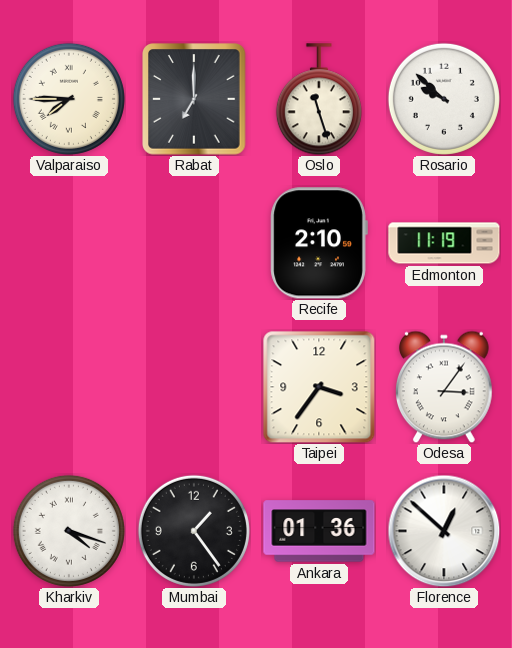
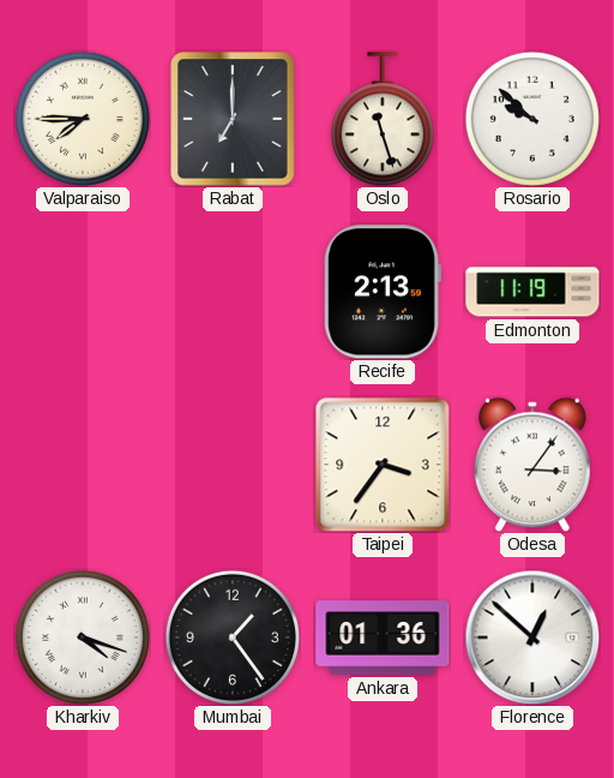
Recife: 2:10 -> 2:13
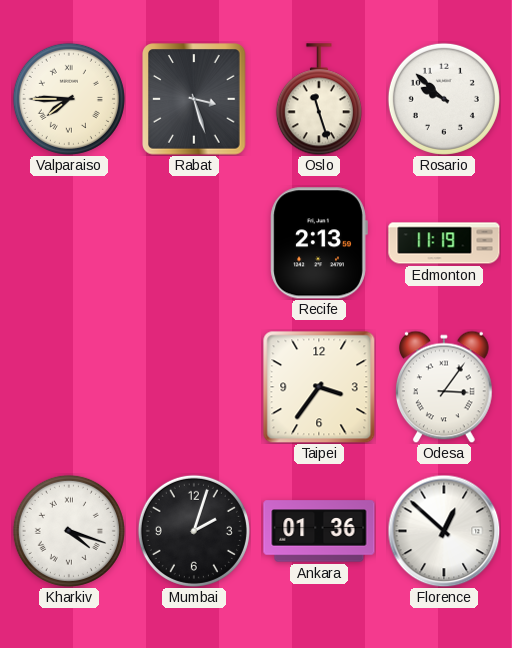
Rabat: 7:00 -> 3:27
Mumbai: 1:24 -> 2:03
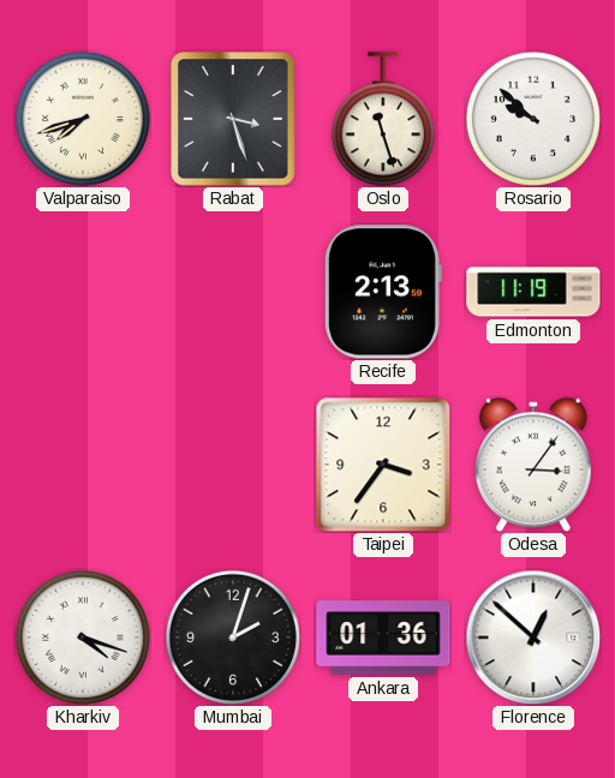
Valparaiso: 7:45 -> 7:42
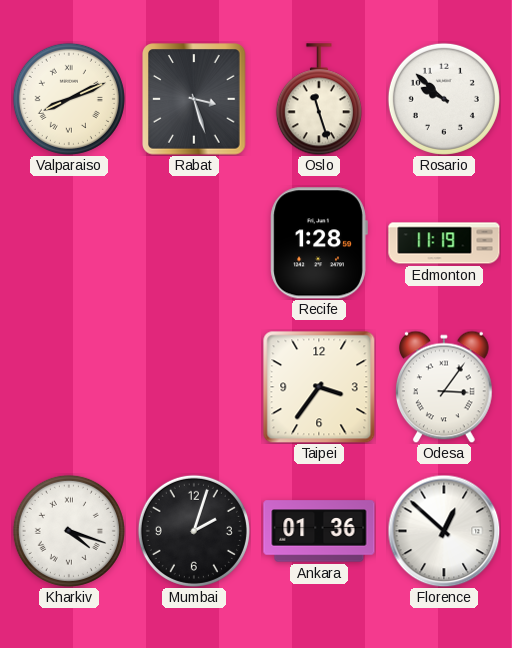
Valparaiso: 7:42 -> 8:11
Recife: 2:13 -> 1:28
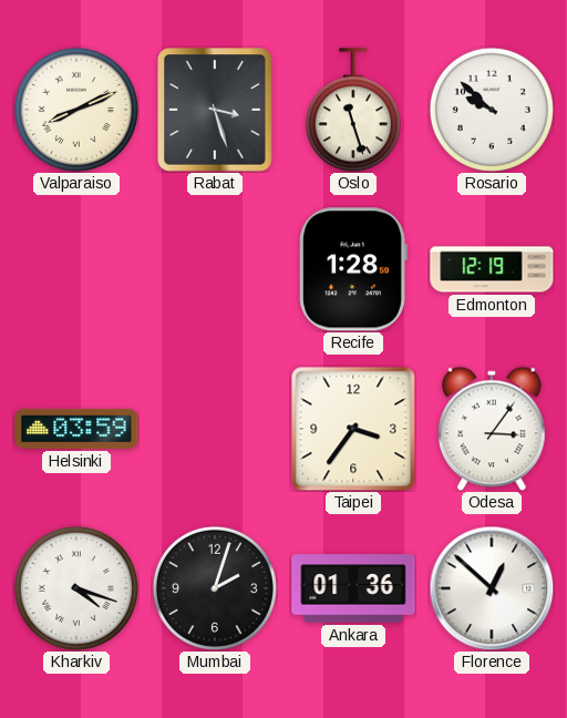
Edmonton: 11:19 -> 12:19
Helsinki: none -> 03:59
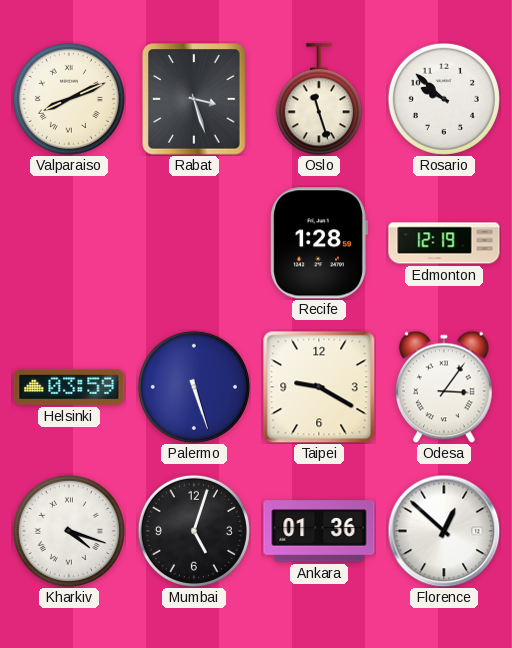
Palermo: none -> 5:27
Taipei: 3:36 -> 9:20
Mumbai: 2:03 -> 5:03
